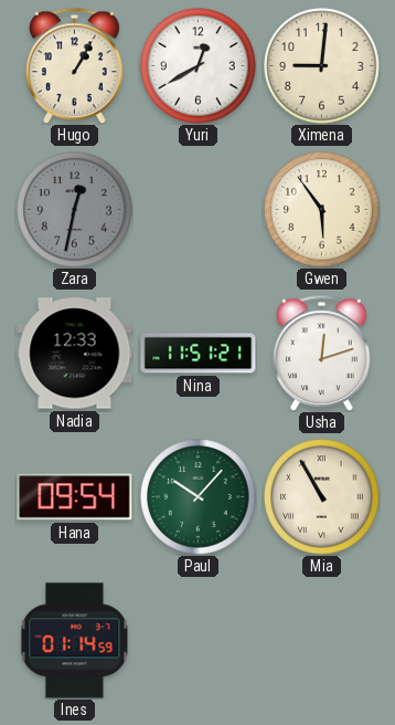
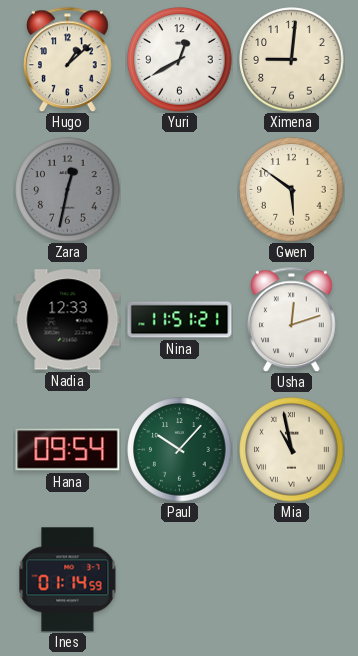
Hugo: 1:05 -> 1:08
Gwen: 5:54 -> 5:51
Mia: 10:55 -> 10:58
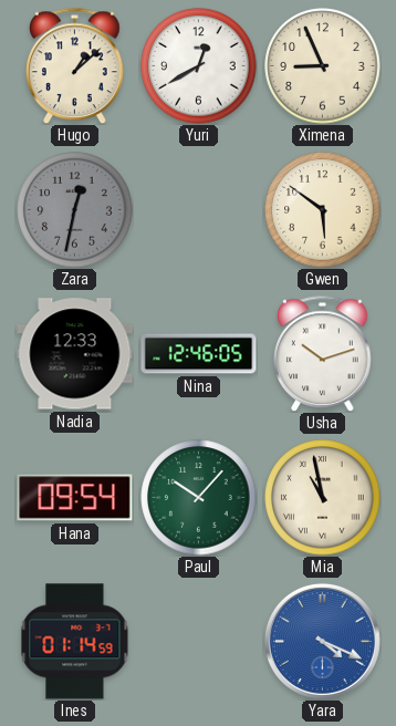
Ximena: 9:01 -> 8:56
Nina: 11:51 -> 12:46
Usha: 12:12 -> 10:12
Yara: none -> 4:19
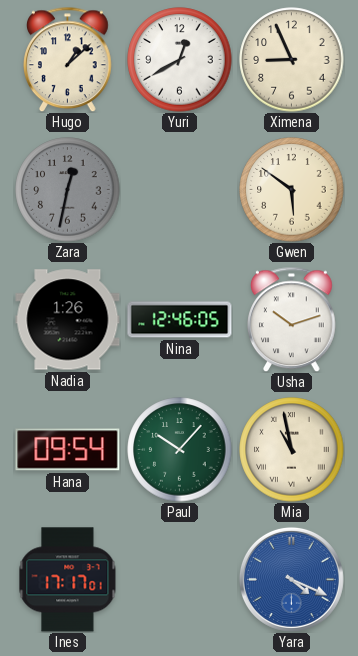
Nadia: 12:33 -> 1:26
Ines: 01:14 -> 17:17
